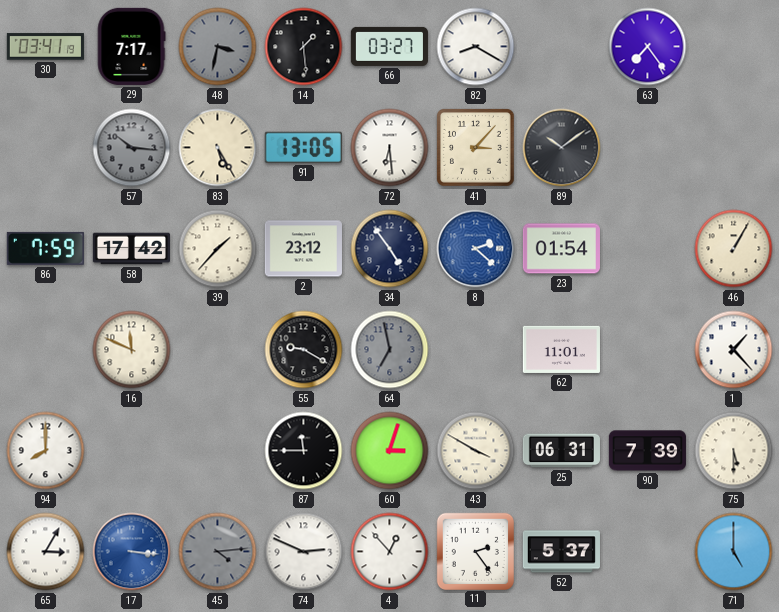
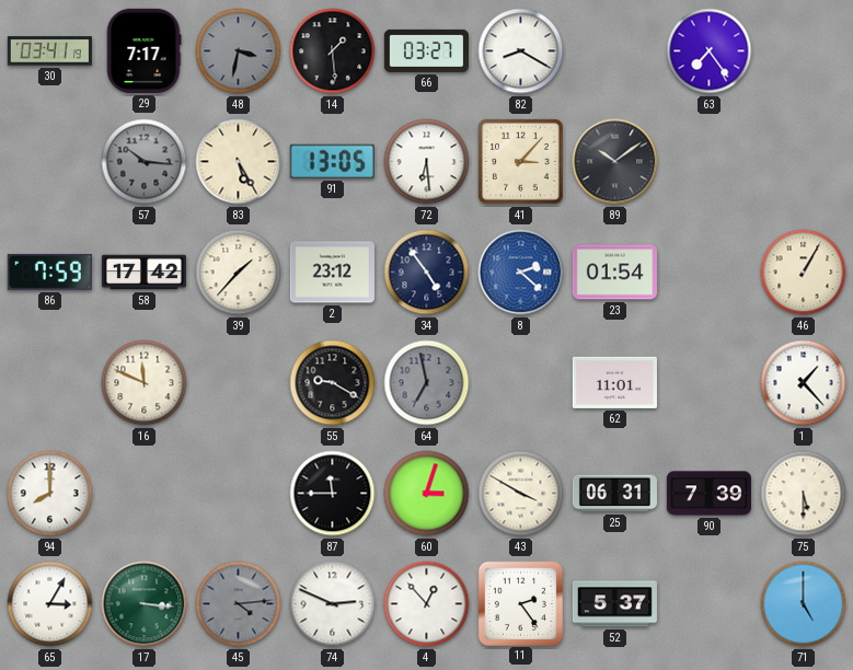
17 dial: blue -> green
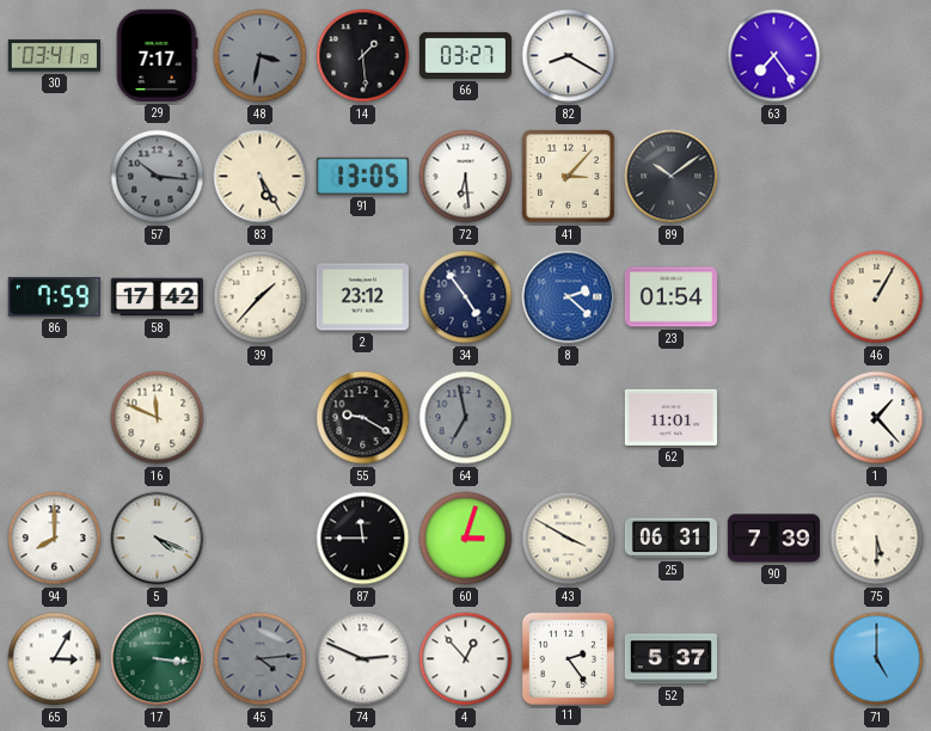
5: none -> 4:19
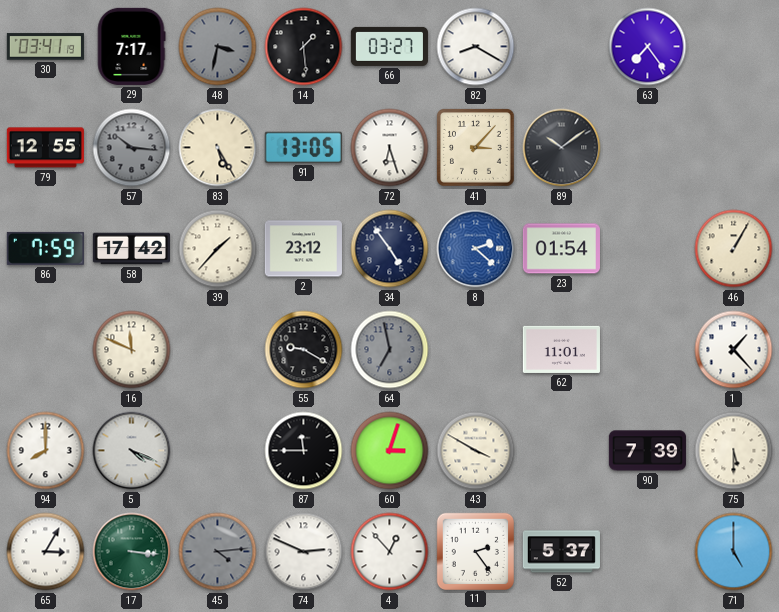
79: none -> 12:55
72: 6:29 -> 6:27
25: 06:31 -> none
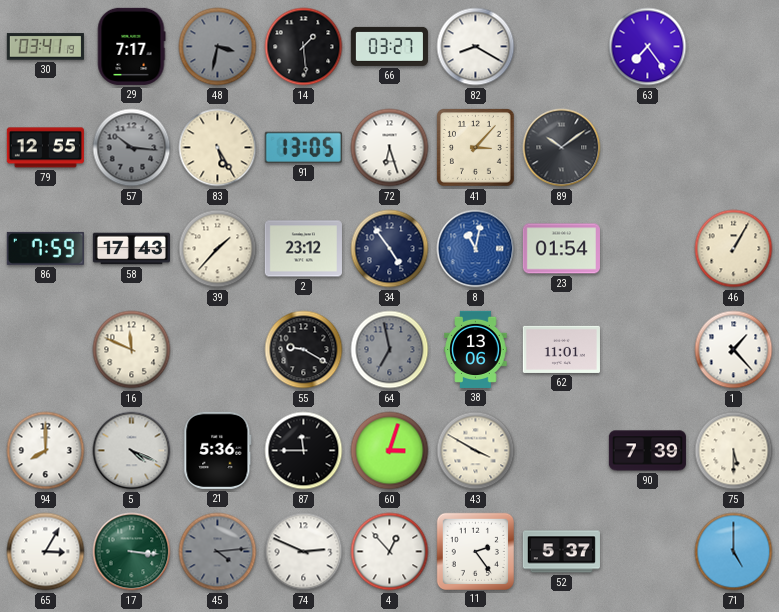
58: 17:42 -> 17:43
8: 2:22 -> 11:02
38: none -> 13:06
21: none -> 5:36
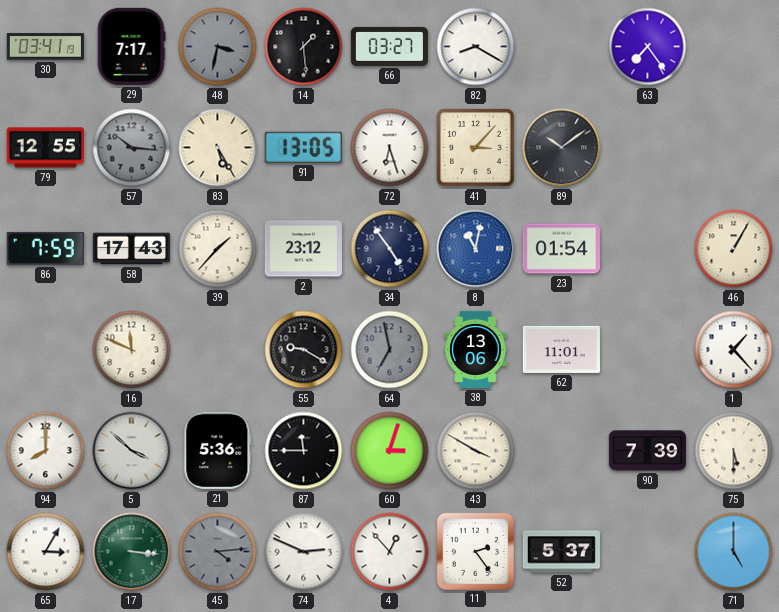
5: 4:19 -> 3:52
